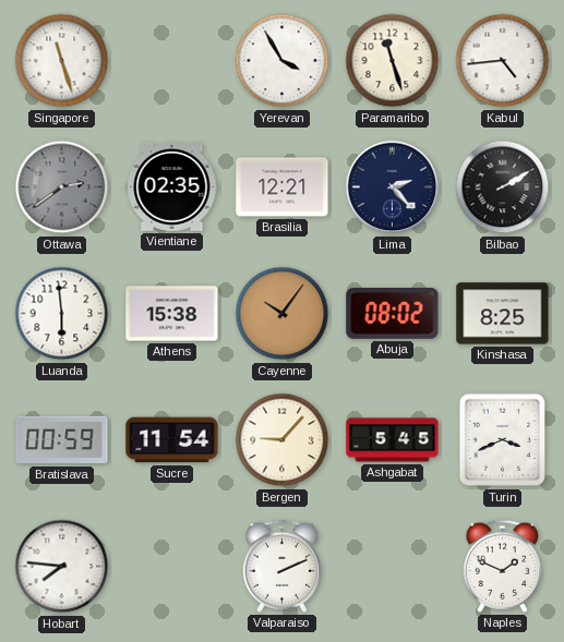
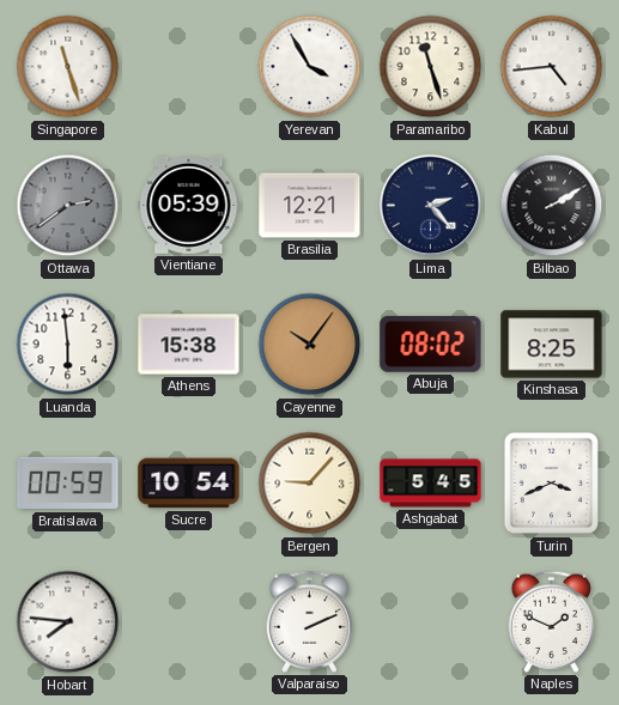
Vientiane: 02:35 -> 05:39
Sucre: 11:54 -> 10:54
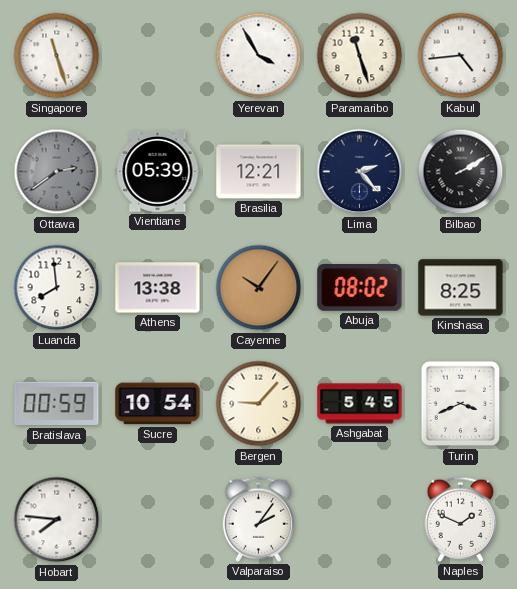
Luanda: 5:59 -> 7:59
Athens: 15:38 -> 13:38
Valparaiso: 2:11 -> 2:06
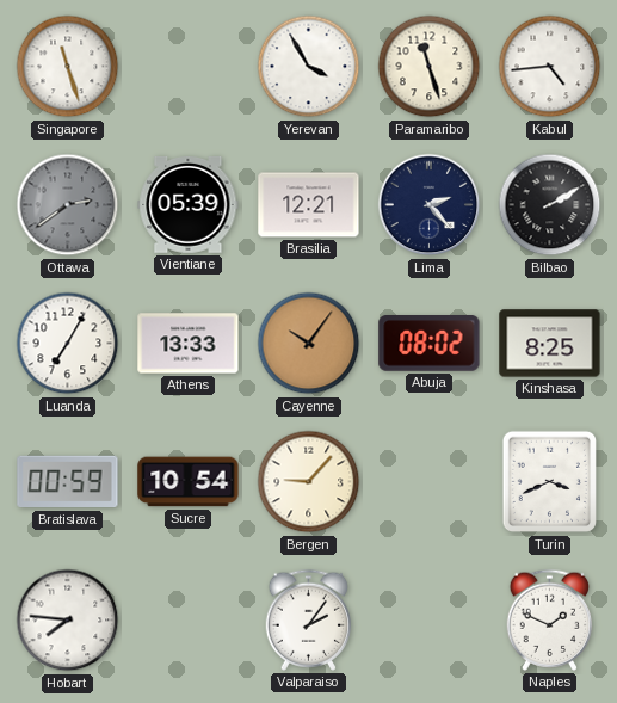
Luanda: 7:59 -> 7:05
Athens: 13:38 -> 13:33
Ashgabat: 5:45 -> none
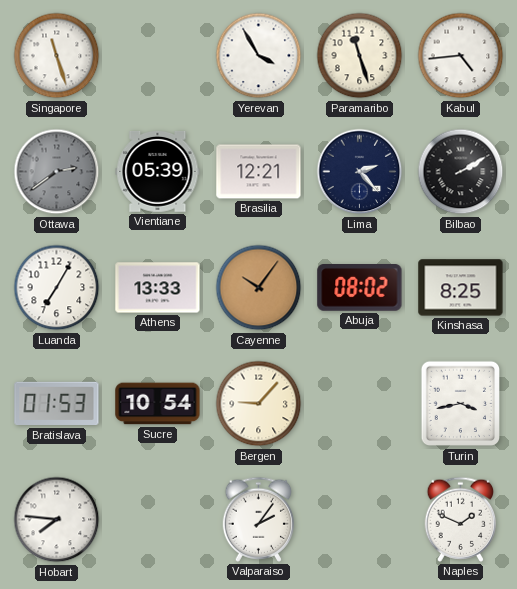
Bratislava: 00:59 -> 01:53
Turin: 3:41 -> 3:43
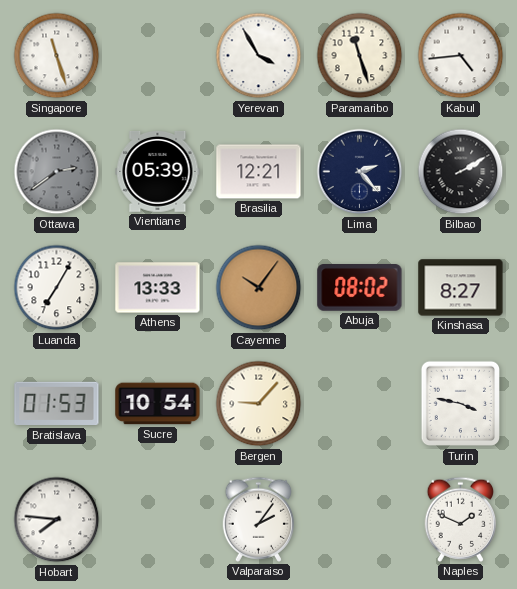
Kinshasa: 8:25 -> 8:27
Turin: 3:43 -> 3:47
